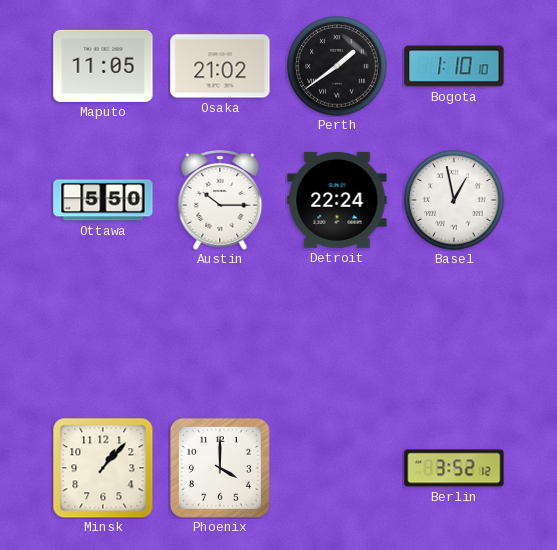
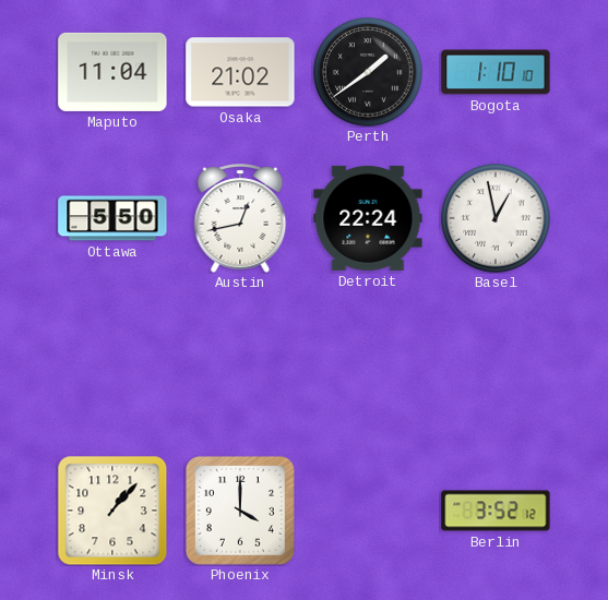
Maputo: 11:05 -> 11:04
Austin: 10:15 -> 12:43
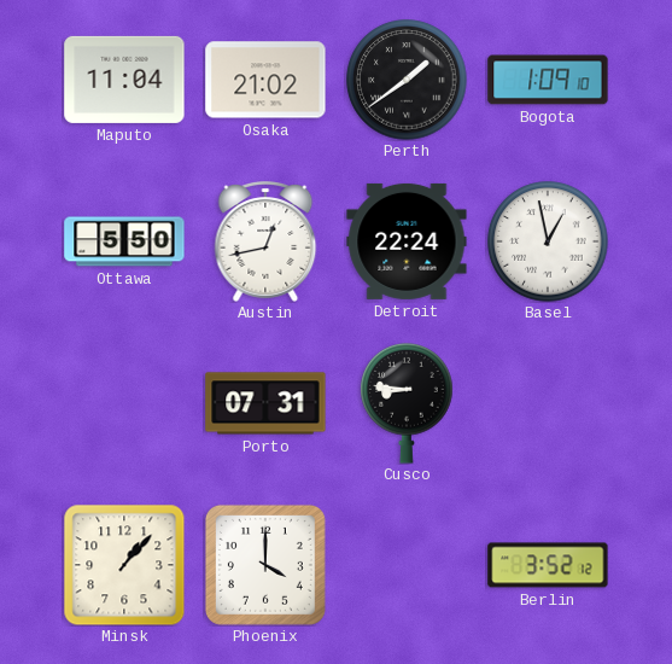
Bogota: 1:10 -> 1:09
Porto: none -> 07:31
Cusco: none -> 8:46
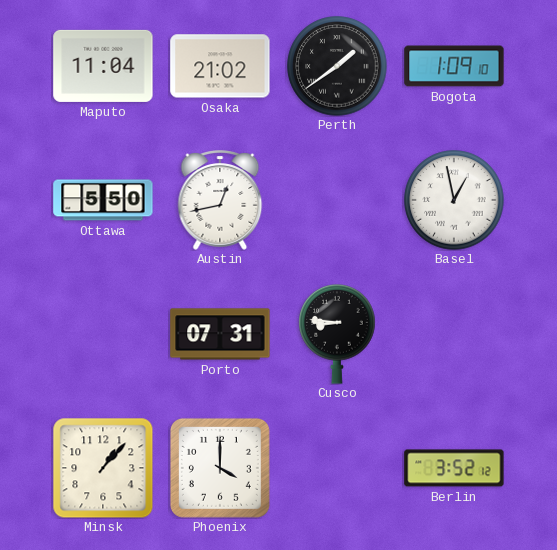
Detroit: 22:24 -> none
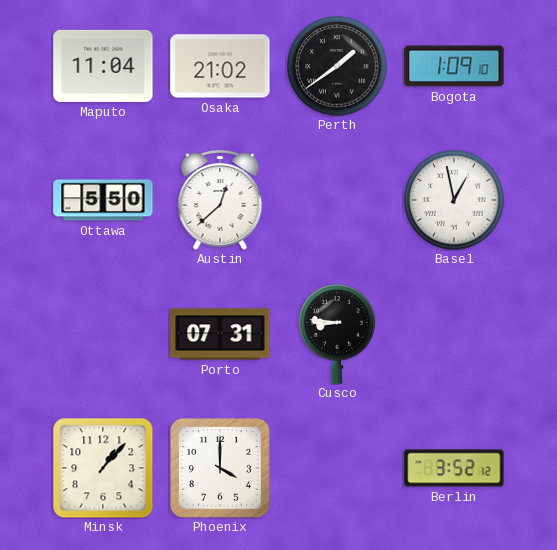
Austin: 12:43 -> 12:38
